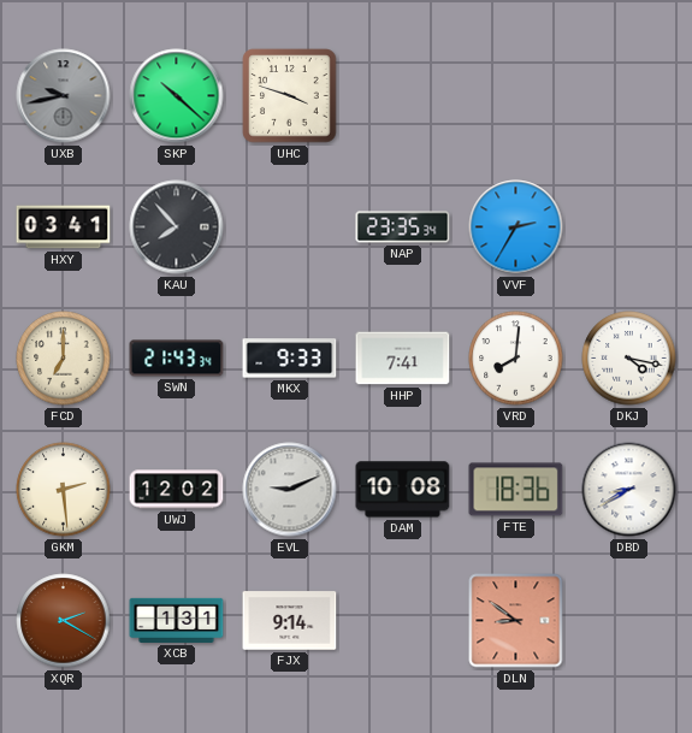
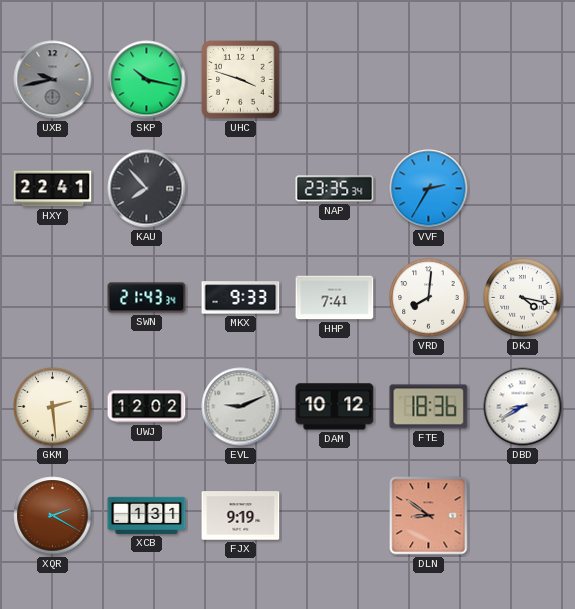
SKP: 10:22 -> 10:17
HXY: 03:41 -> 22:41
FCD: 7:00 -> none
DAM: 10:08 -> 10:12
FJX: 9:14 -> 9:19
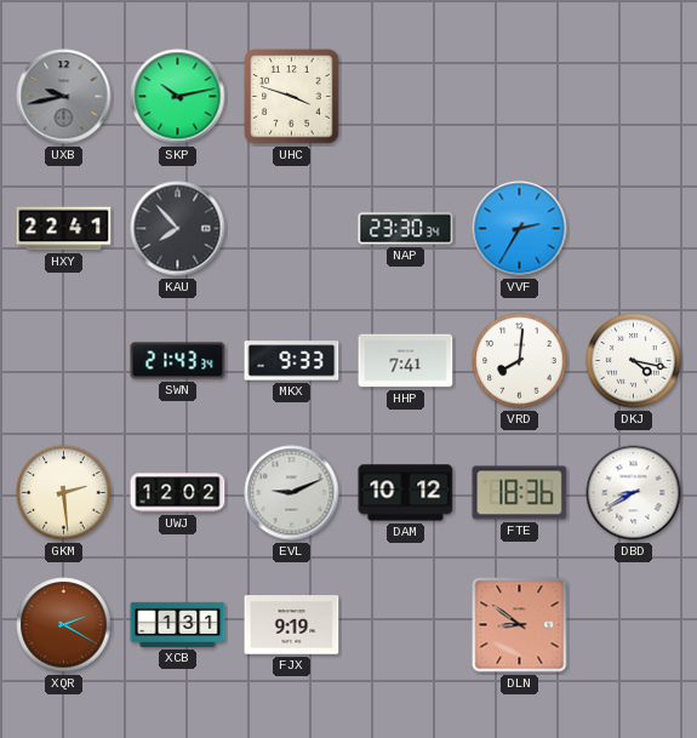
SKP: 10:17 -> 10:13
NAP: 23:35 -> 23:30
